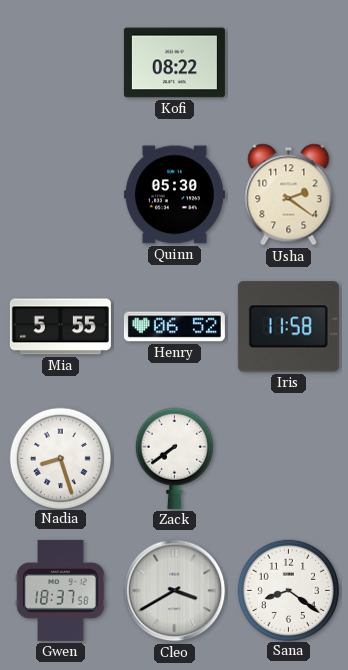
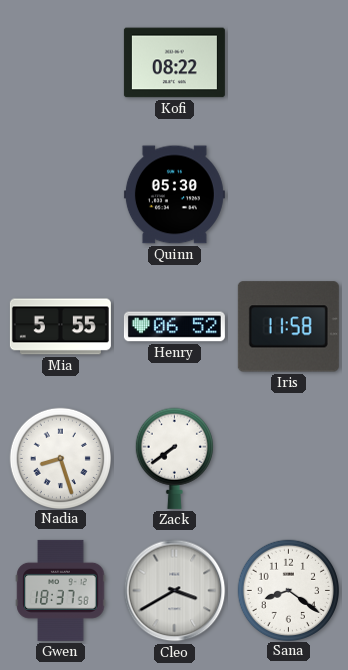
Usha: 2:21 -> none
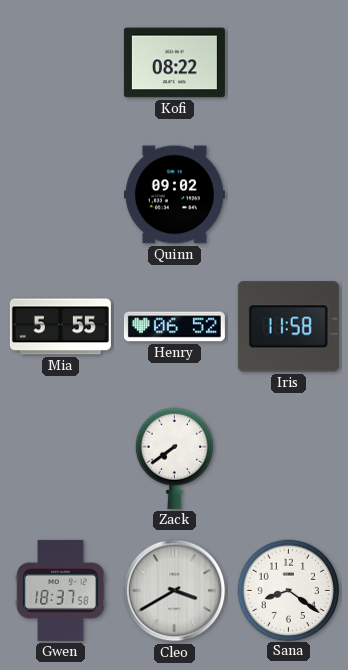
Quinn: 05:30 -> 09:02
Nadia: 8:27 -> none
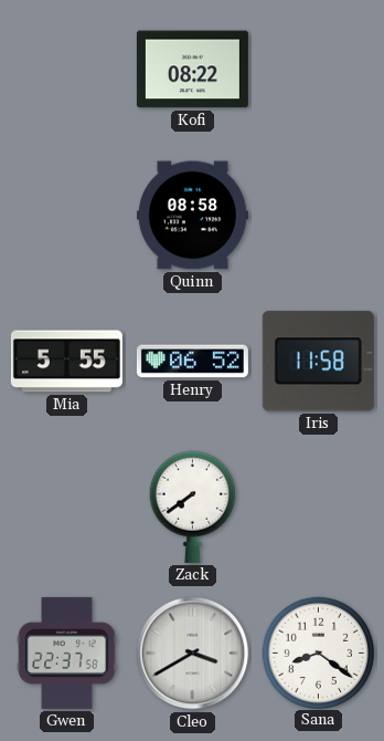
Quinn: 09:02 -> 08:58
Gwen: 18:37 -> 22:37
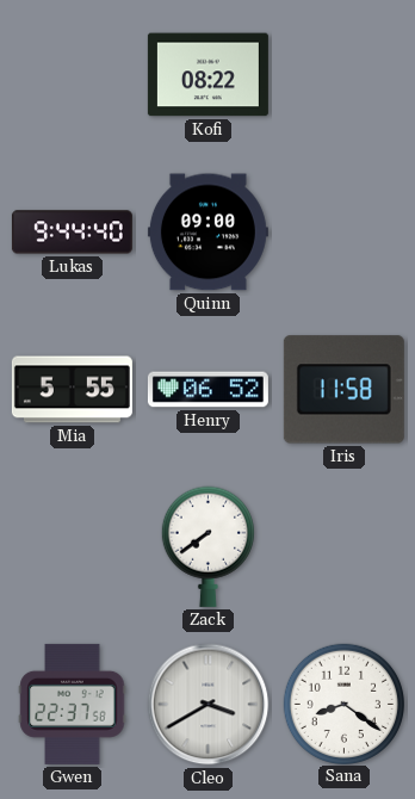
Lukas: none -> 9:44
Quinn: 08:58 -> 09:00
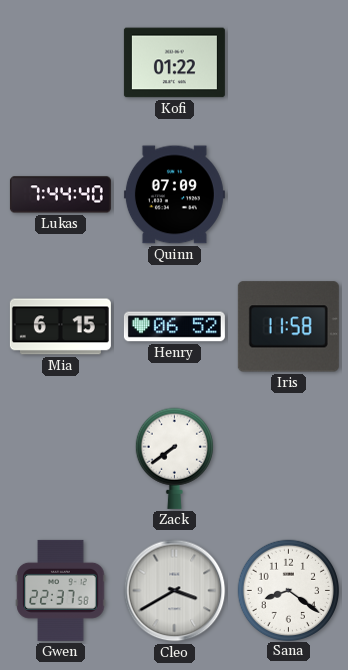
Kofi: 08:22 -> 01:22
Lukas: 9:44 -> 7:44
Quinn: 09:00 -> 07:09
Mia: 5:55 -> 6:15
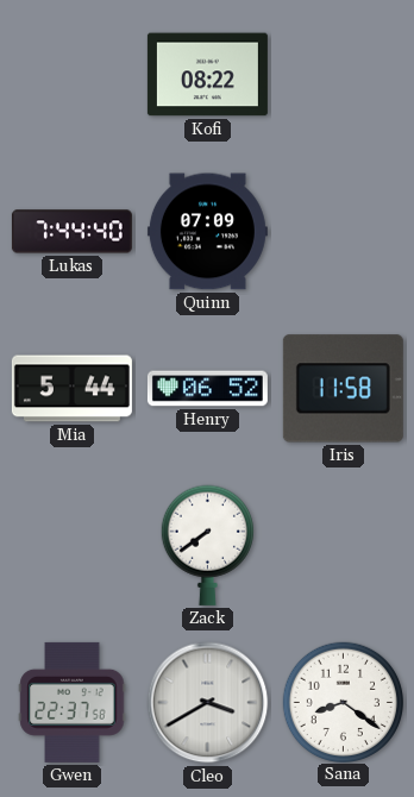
Kofi: 01:22 -> 08:22
Mia: 6:15 -> 5:44
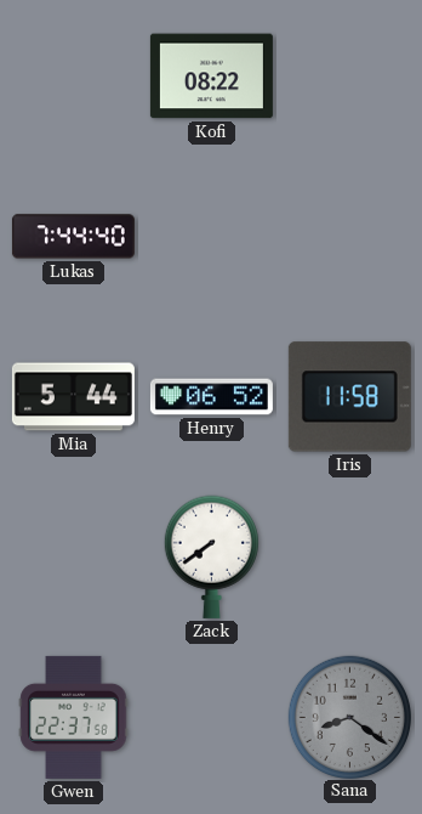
Quinn: 07:09 -> none
Cleo: 3:40 -> none
Sana dial: white -> grey
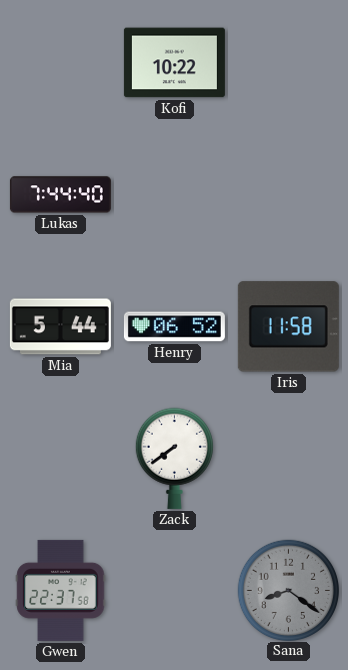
Kofi: 08:22 -> 10:22
